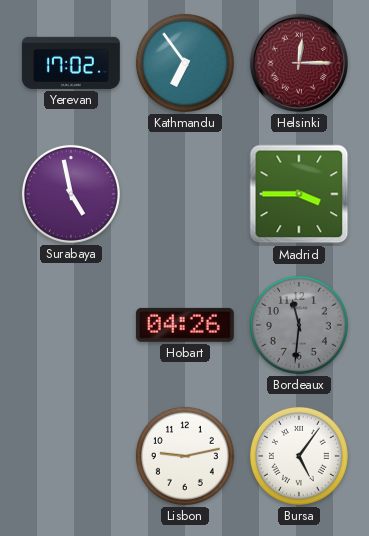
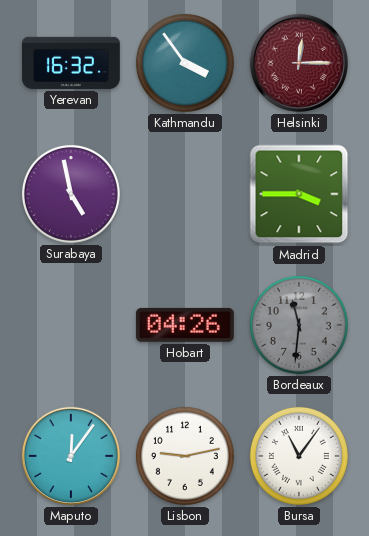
Yerevan: 17:02 -> 16:32
Kathmandu: 6:54 -> 3:54
Maputo: none -> 12:06
Bursa: 5:06 -> 11:06
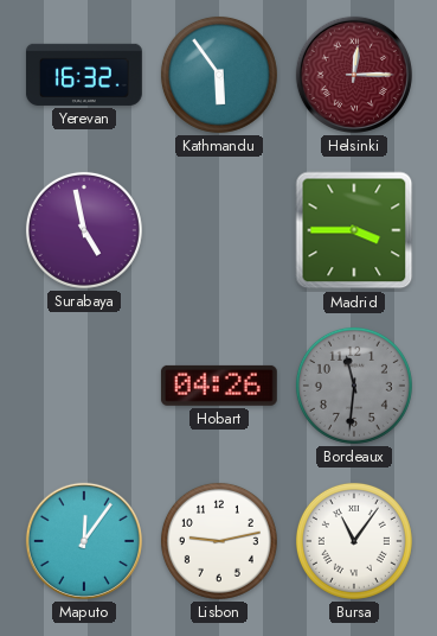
Kathmandu: 3:54 -> 5:54
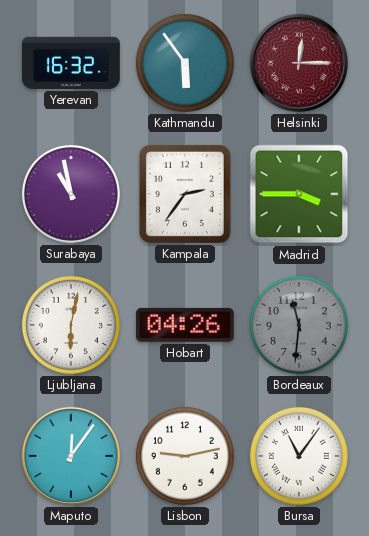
Surabaya: 4:58 -> 10:58
Kampala: none -> 2:36
Ljubljana: none -> 6:02
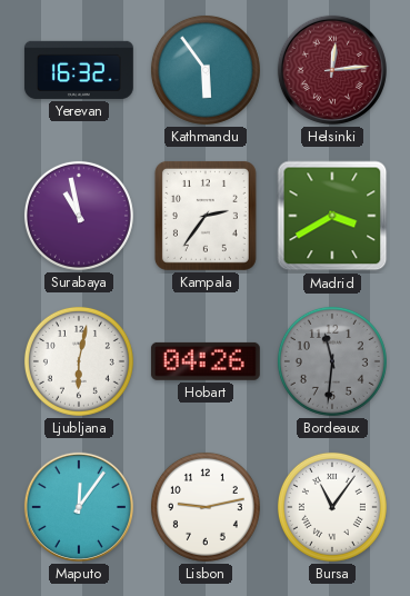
Helsinki: 12:15 -> 12:14
Madrid: 3:45 -> 3:40
